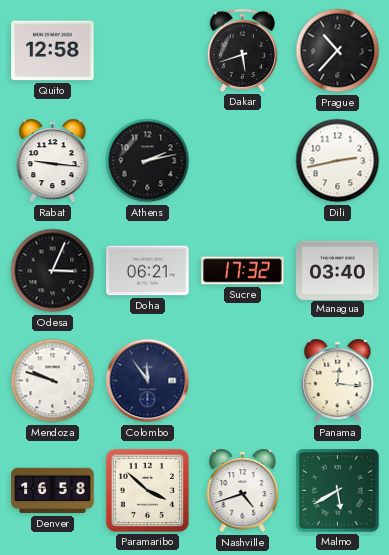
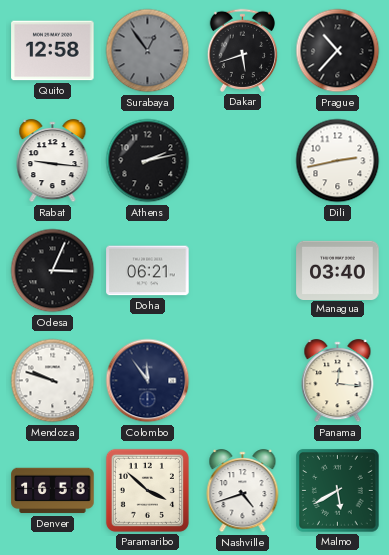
Surabaya: none -> 12:54
Sucre: 17:32 -> none
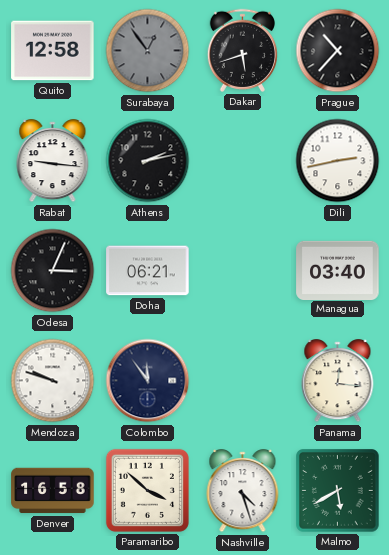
Nashville: 4:42 -> 4:27
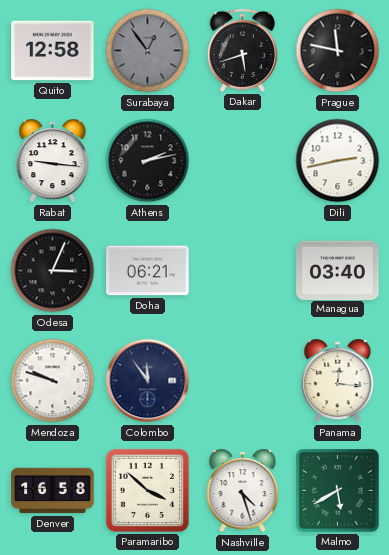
Prague: 10:37 -> 11:47
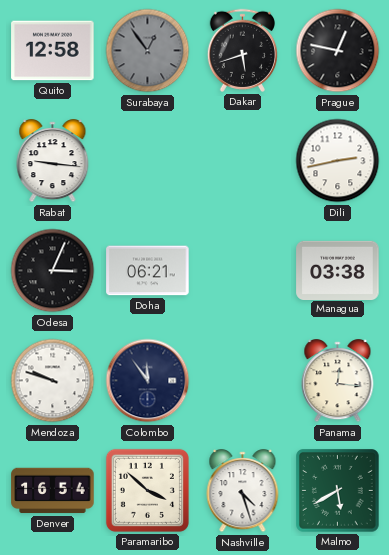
Prague: 11:47 -> 12:47
Athens: 2:13 -> none
Managua: 03:40 -> 03:38
Denver: 16:58 -> 16:54
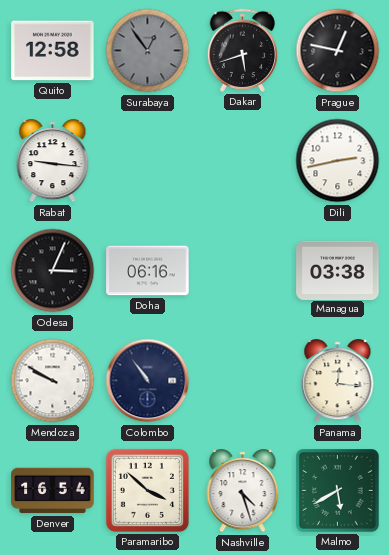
Doha: 06:21 -> 06:16
Mendoza: 9:48 -> 9:50
Colombo: 11:54 -> 10:54
